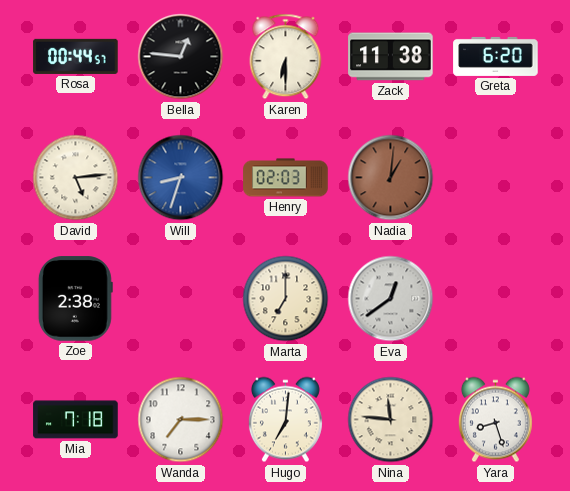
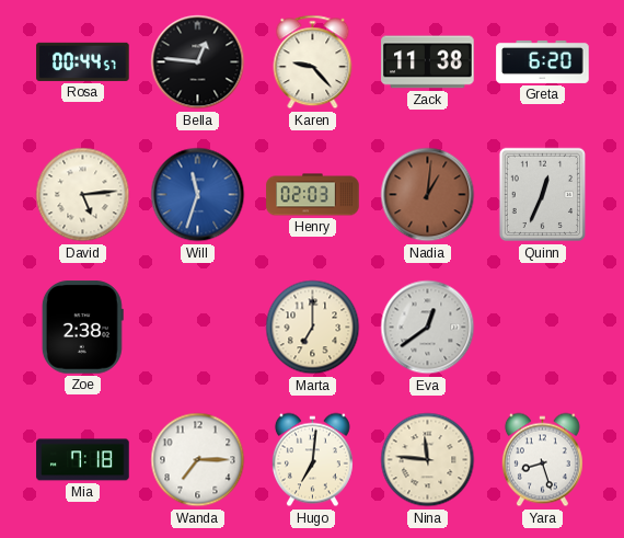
Karen: 6:30 -> 9:23
Will: 8:33 -> 11:33
Quinn: none -> 12:34
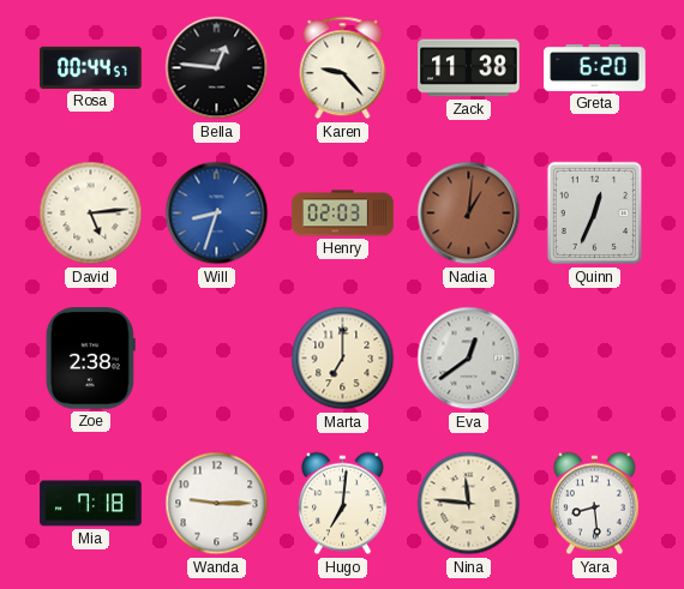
Will: 11:33 -> 8:33
Wanda: 7:15 -> 9:15
Yara: 8:27 -> 8:29
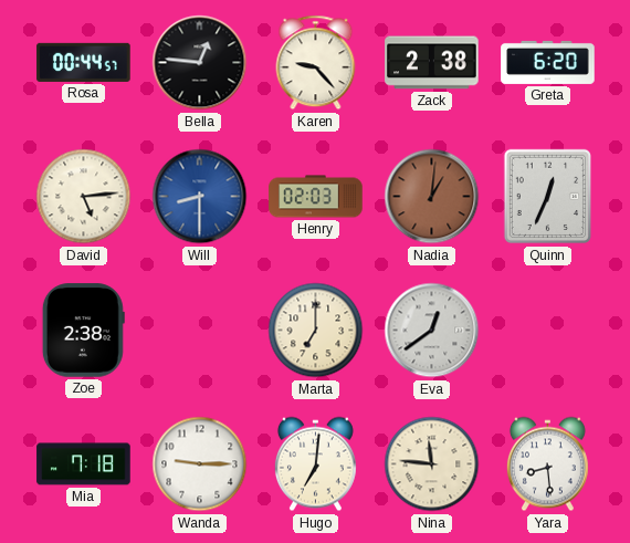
Zack: 11:38 -> 2:38
Will: 8:33 -> 8:30
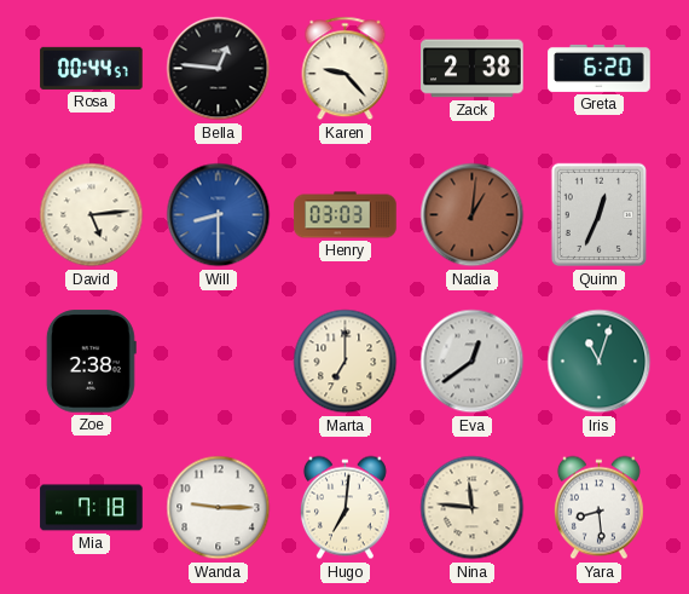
Henry: 02:03 -> 03:03
Iris: none -> 11:03
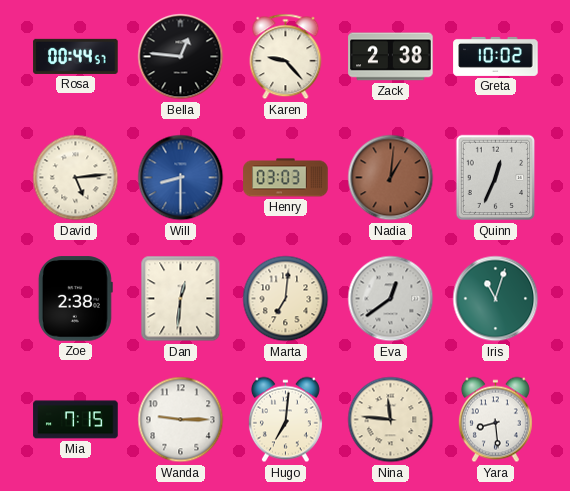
Greta: 6:20 -> 10:02
Dan: none -> 12:31
Marta: 7:00 -> 7:01
Mia: 7:18 -> 7:15
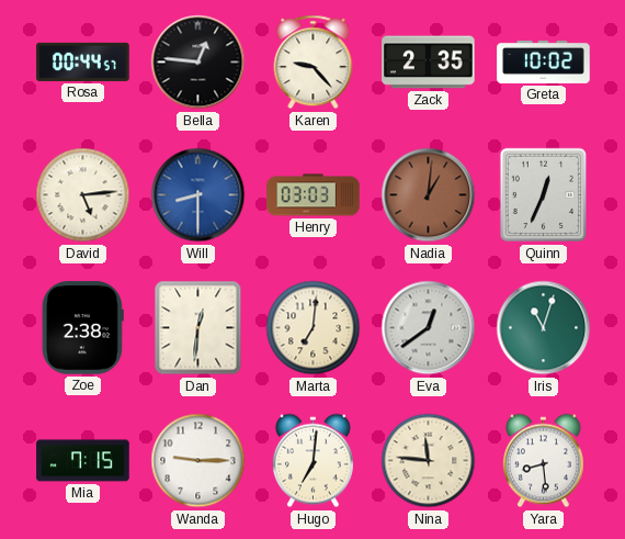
Zack: 2:38 -> 2:35
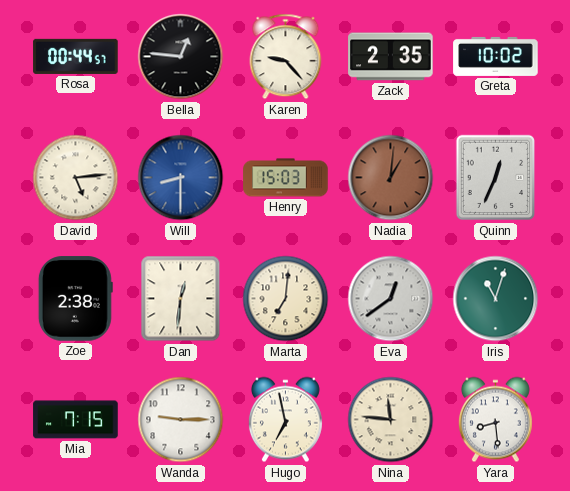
Henry: 03:03 -> 15:03
Hugo: 7:01 -> 6:58
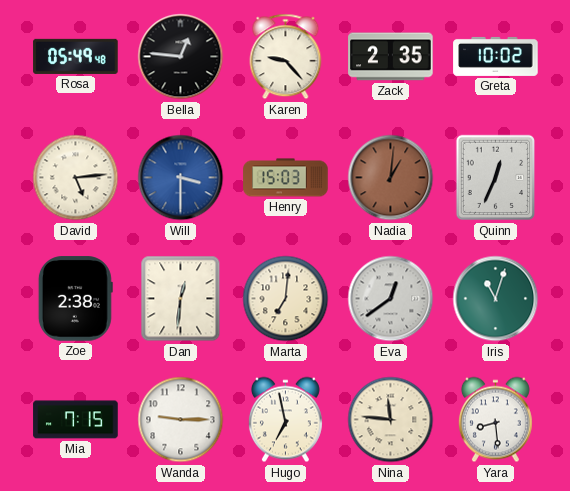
Rosa: 00:44 -> 05:49
Will: 8:30 -> 3:30
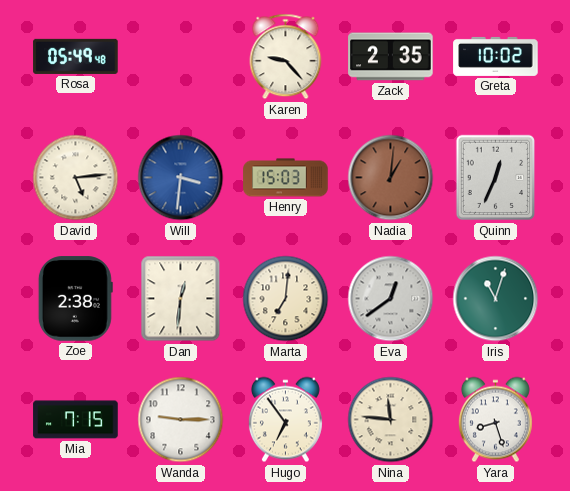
Bella: 12:46 -> none
Will: 3:30 -> 3:31
Hugo: 6:58 -> 6:54
Yara: 8:29 -> 8:27
